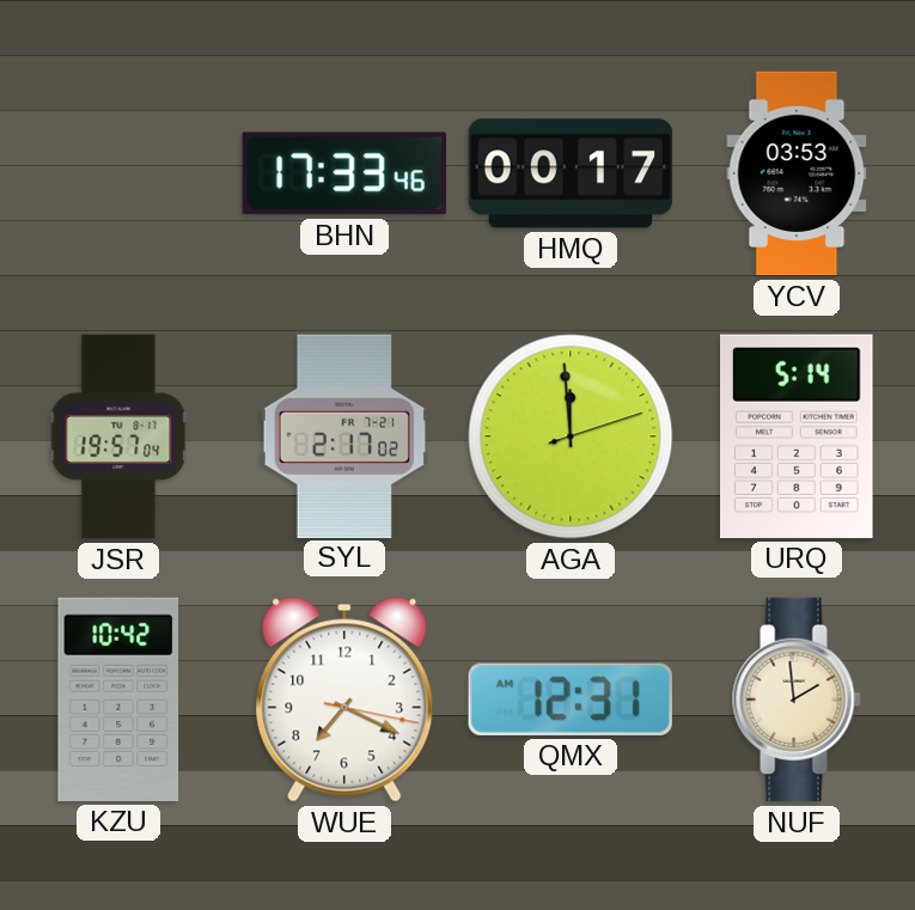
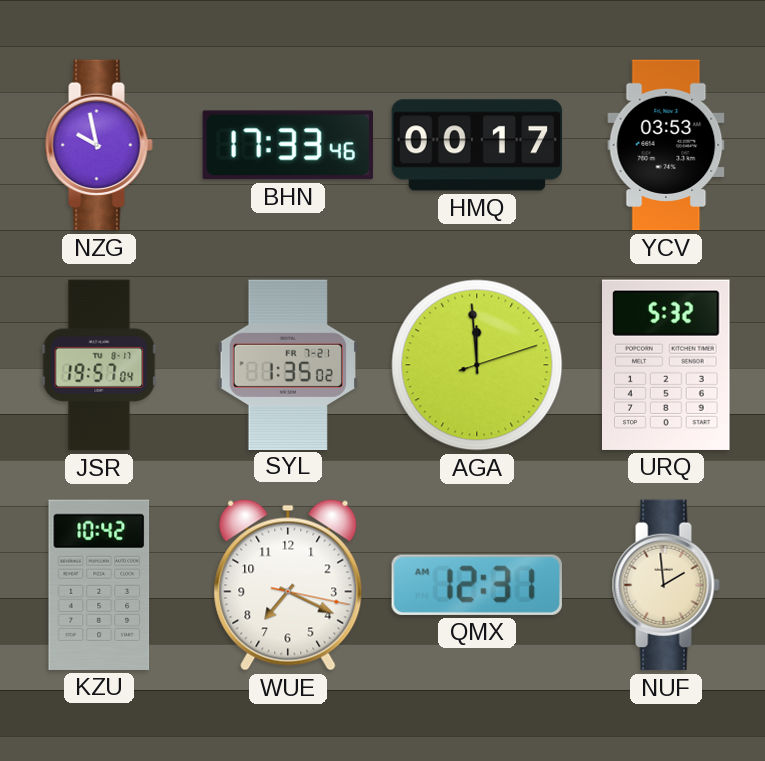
NZG: none -> 9:58
SYL: 2:17 -> 1:35
URQ: 5:14 -> 5:32
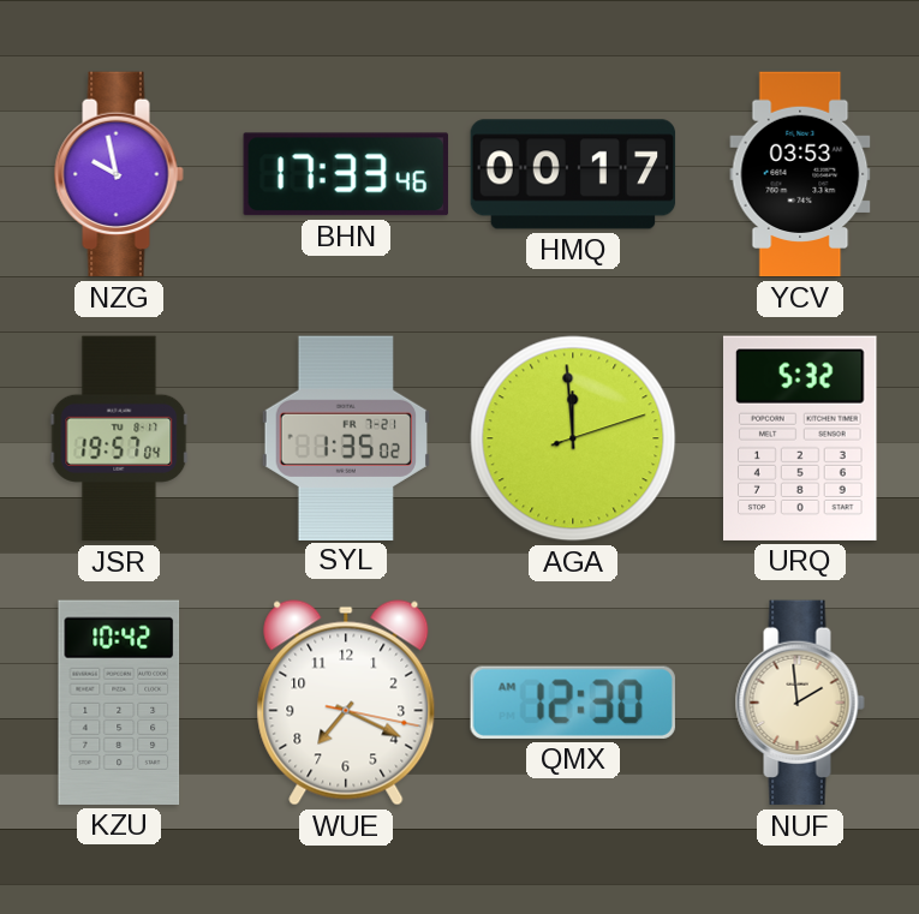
QMX: 12:31 -> 12:30
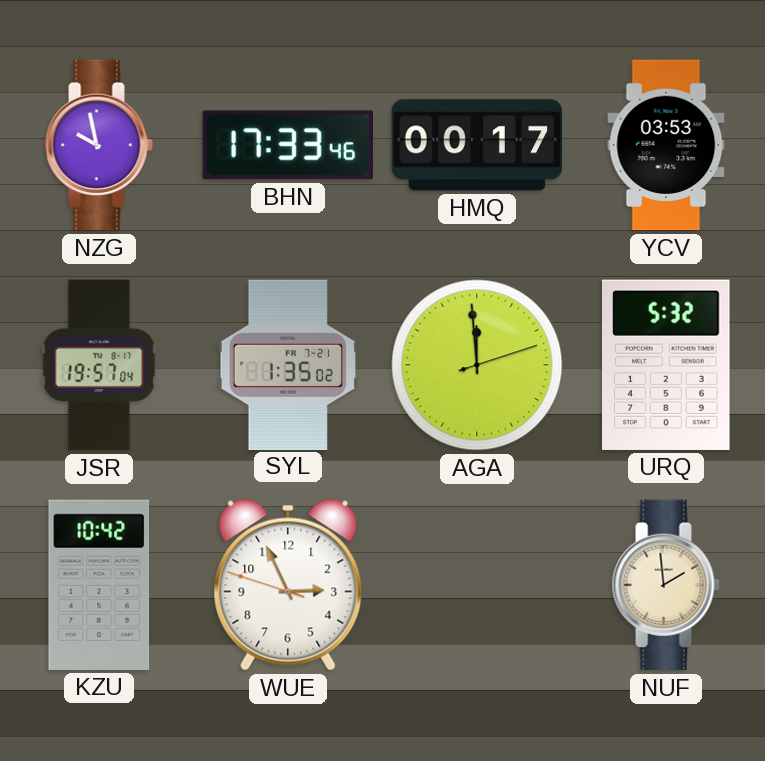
WUE: 7:19 -> 2:55
QMX: 12:30 -> none
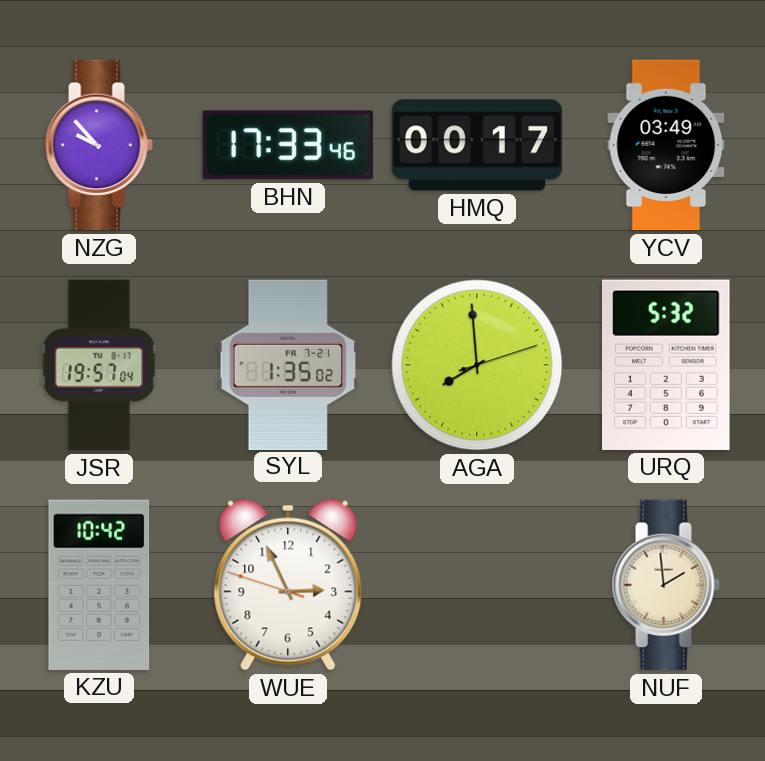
NZG: 9:58 -> 9:53
YCV: 03:53 -> 03:49
AGA: 11:59 -> 7:59
